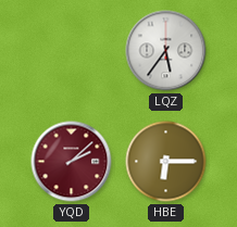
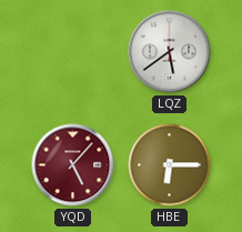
LQZ: 5:36 -> 5:39
YQD: 2:08 -> 5:07
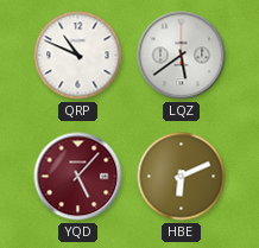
QRP: none -> 10:49
HBE: 6:15 -> 6:11
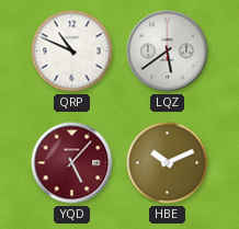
HBE: 6:11 -> 10:11
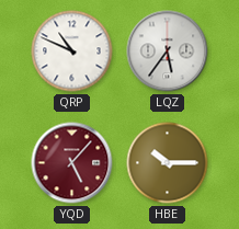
LQZ: 5:39 -> 5:36
HBE: 10:11 -> 10:15
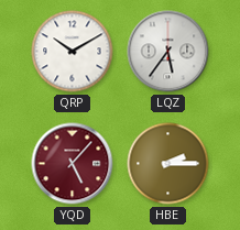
QRP: 10:49 -> 10:10
HBE: 10:15 -> 2:15
